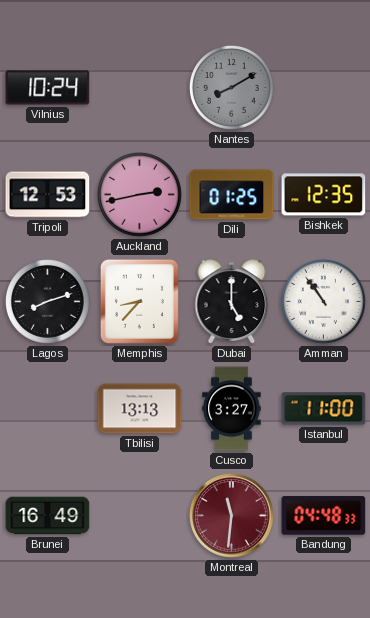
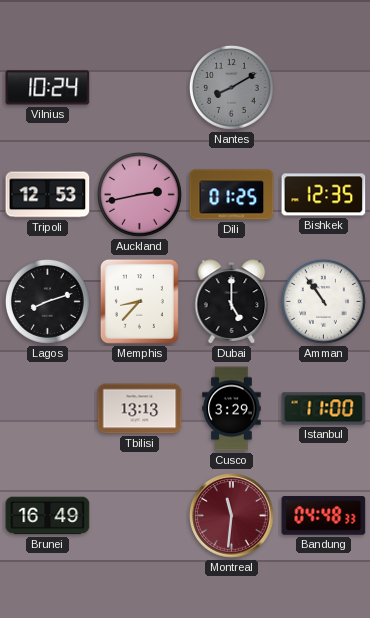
Cusco: 3:27 -> 3:29
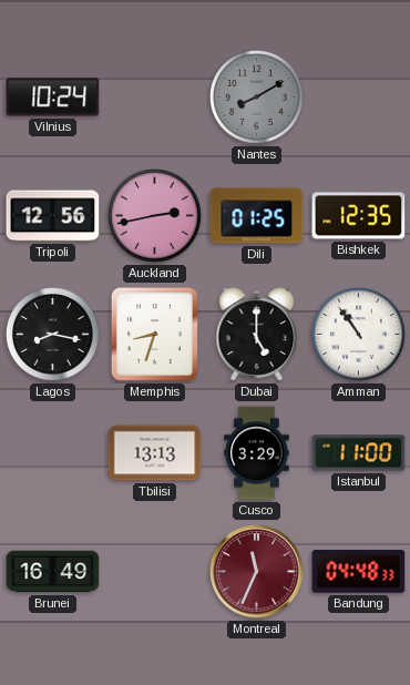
Tripoli: 12:53 -> 12:56
Lagos: 8:12 -> 8:17
Memphis: 8:37 -> 8:33
Montreal: 11:31 -> 11:34
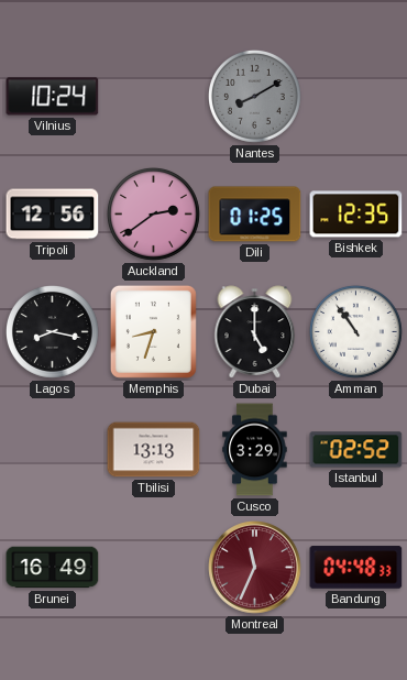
Auckland: 2:43 -> 2:39
Istanbul: 11:00 -> 02:52
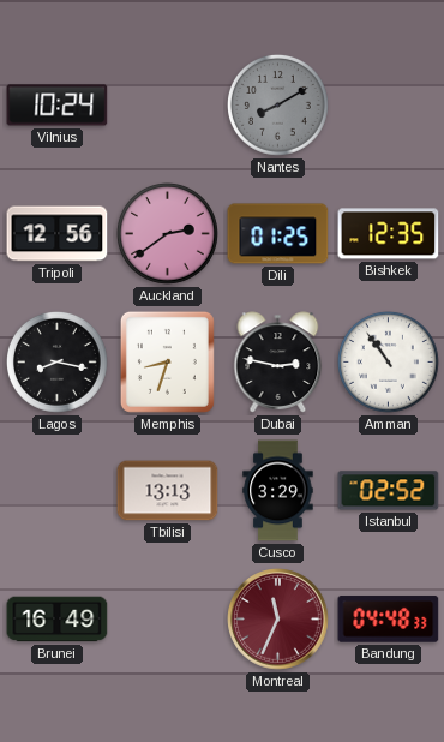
Dubai: 5:00 -> 2:47
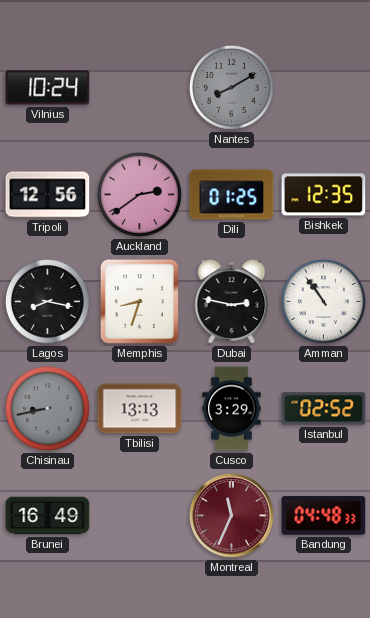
Chisinau: none -> 8:43
